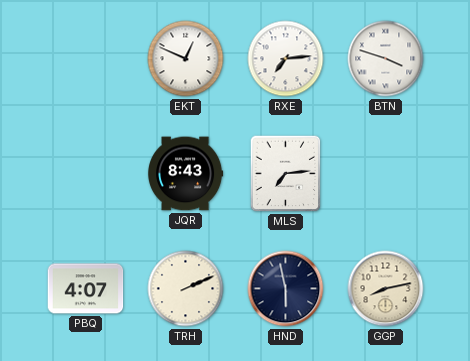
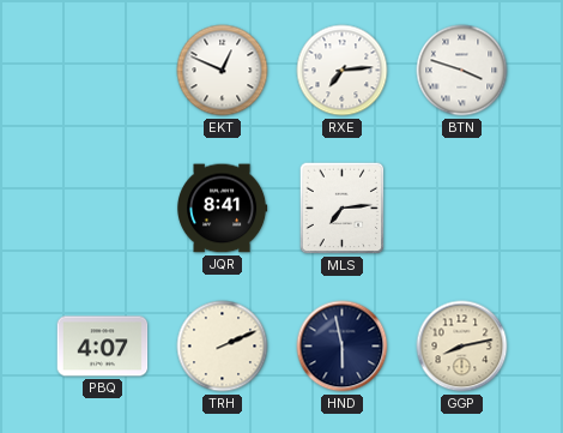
JQR: 8:43 -> 8:41
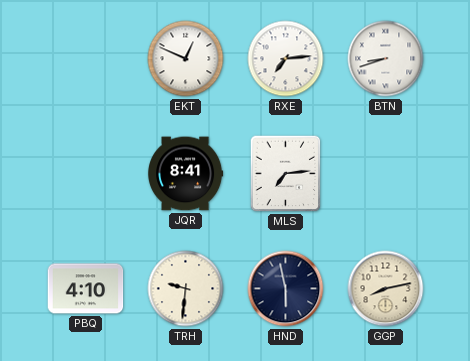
BTN: 3:48 -> 8:42
PBQ: 4:07 -> 4:10
TRH: 2:11 -> 9:31
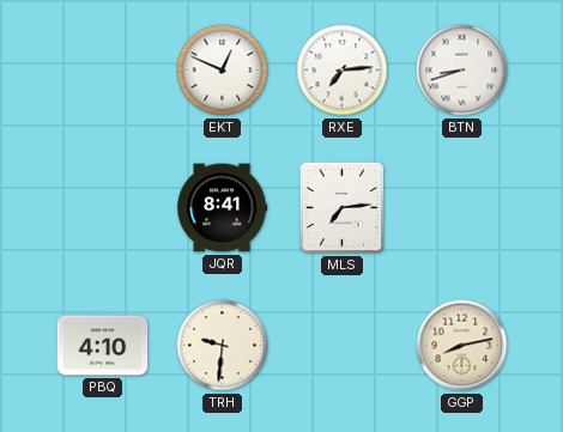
HND: 5:58 -> none
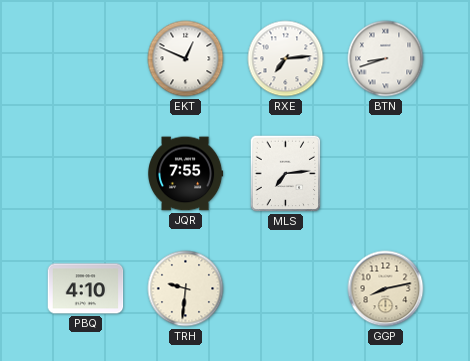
JQR: 8:41 -> 7:55
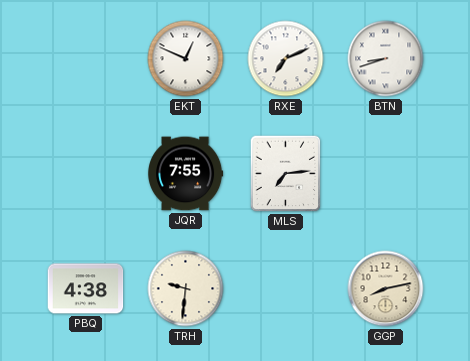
RXE: 7:14 -> 7:11
PBQ: 4:10 -> 4:38
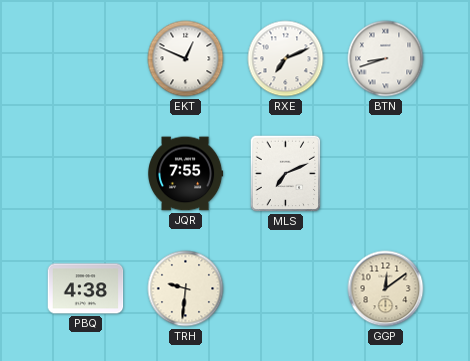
MLS: 7:14 -> 7:11
GGP: 8:13 -> 12:09
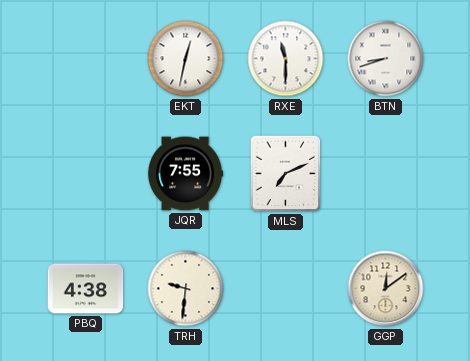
EKT: 12:49 -> 12:32
RXE: 7:11 -> 11:30
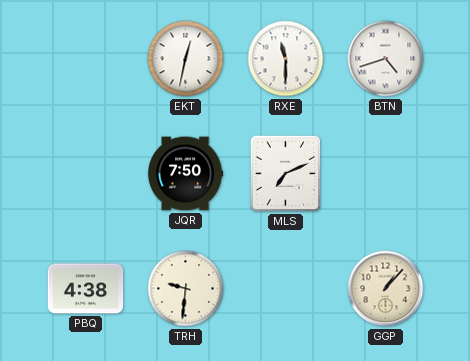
BTN: 8:42 -> 4:42
JQR: 7:55 -> 7:50
GGP: 12:09 -> 1:07
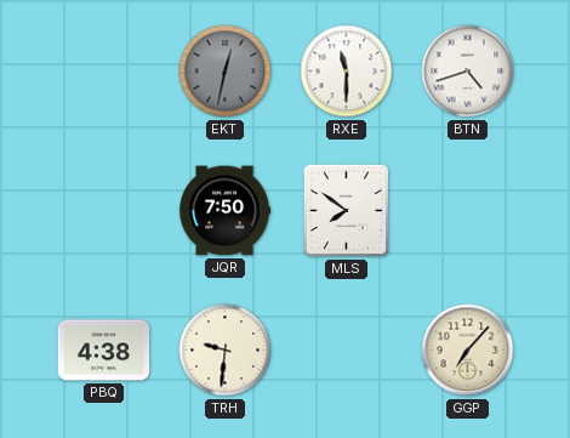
EKT dial: white -> grey
MLS: 7:11 -> 7:51
GGP: 1:07 -> 7:07
